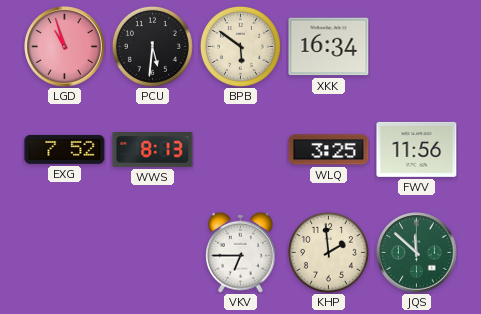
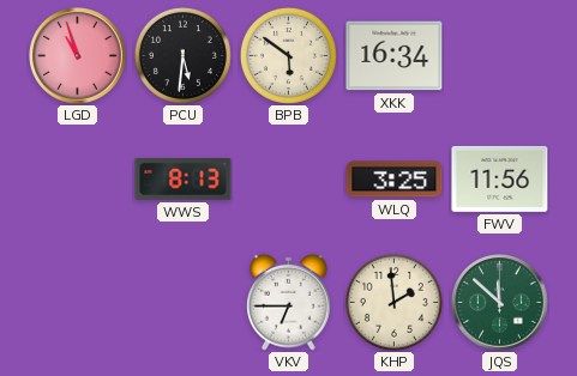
EXG: 7:52 -> none
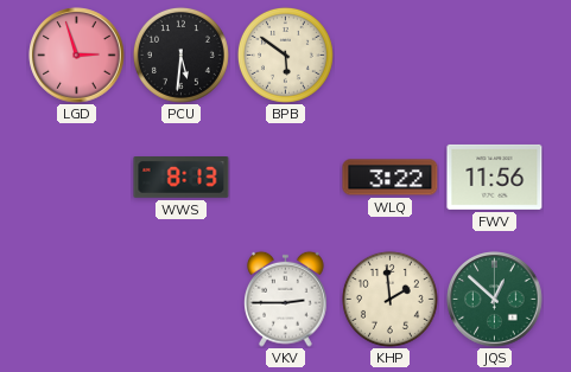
LGD: 10:57 -> 2:57
XKK: 16:34 -> none
WLQ: 3:25 -> 3:22
VKV: 6:45 -> 2:45
JQS: 11:52 -> 12:52
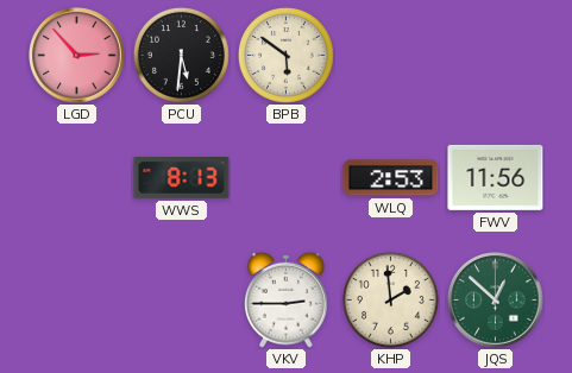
LGD: 2:57 -> 2:53
WLQ: 3:22 -> 2:53
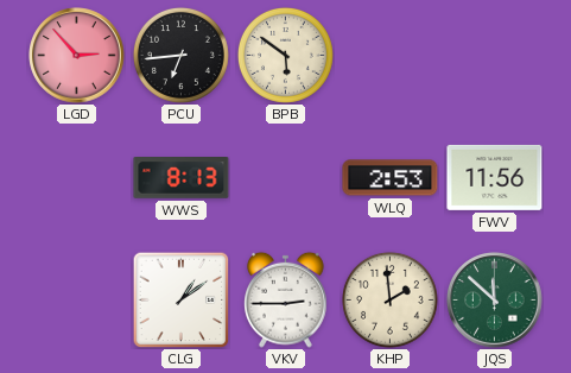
PCU: 5:31 -> 6:44
CLG: none -> 1:09
JQS: 12:52 -> 11:52
